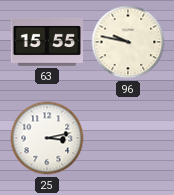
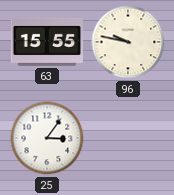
25: 3:13 -> 3:06
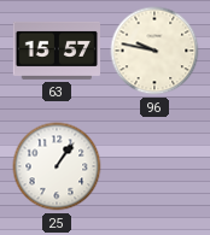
63: 15:55 -> 15:57
25: 3:06 -> 1:06
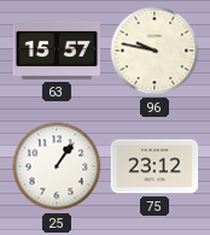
75: none -> 23:12
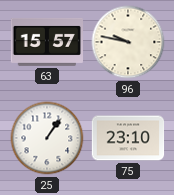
75: 23:12 -> 23:10
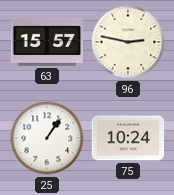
96: 9:47 -> 2:47
75: 23:10 -> 10:24
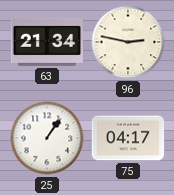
63: 15:57 -> 21:34
75: 10:24 -> 04:17
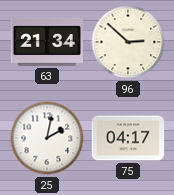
96: 2:47 -> 2:52
25: 1:06 -> 2:02
